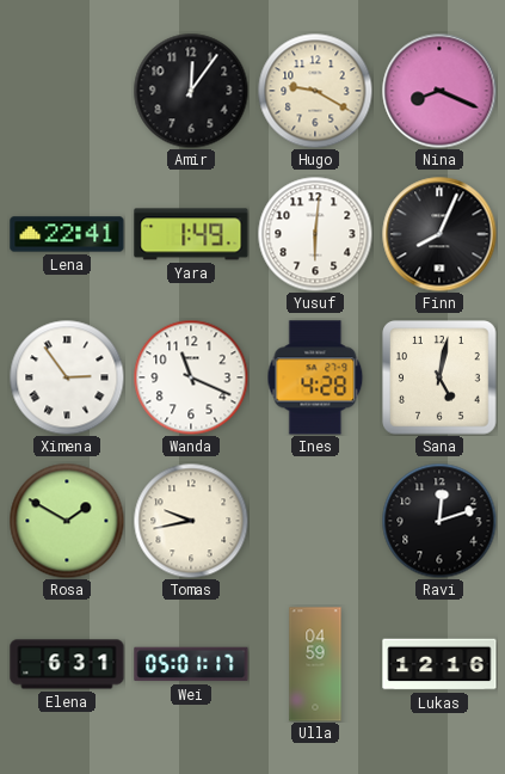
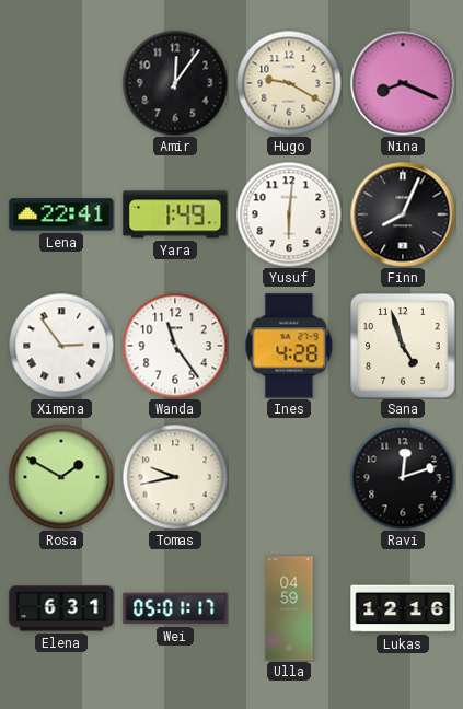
Wanda: 11:19 -> 11:24
Sana: 5:02 -> 4:57
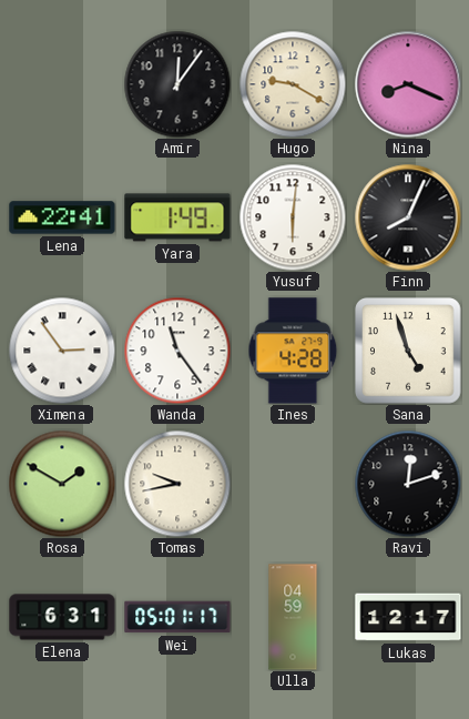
Lukas: 12:16 -> 12:17
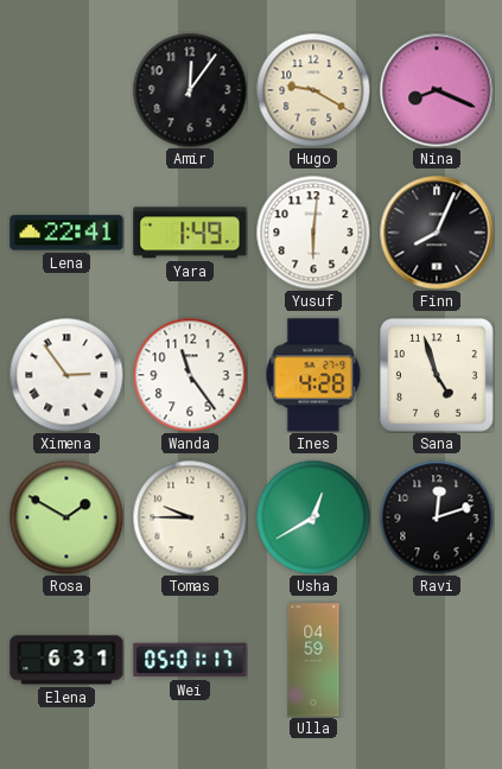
Tomas: 9:43 -> 9:45
Usha: none -> 12:40
Lukas: 12:17 -> none
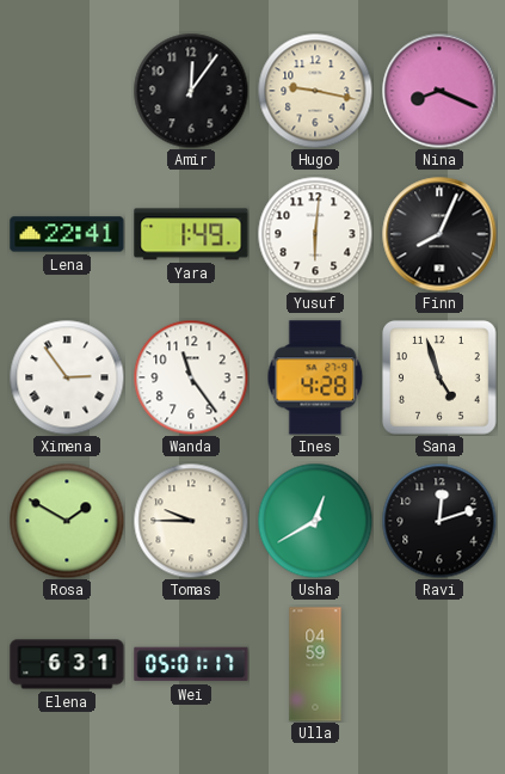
Hugo: 9:20 -> 9:17
